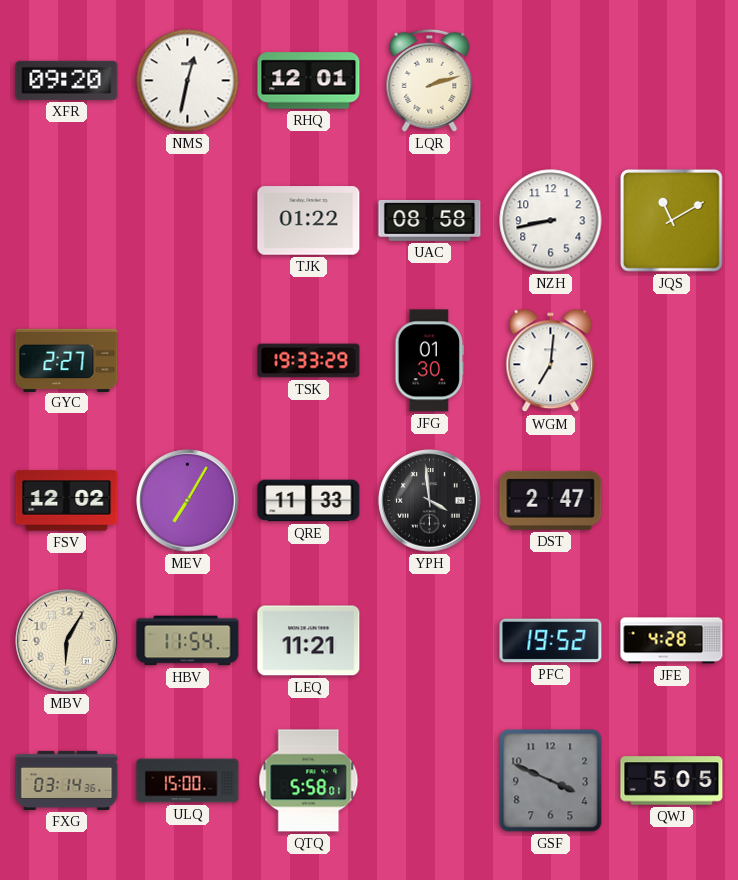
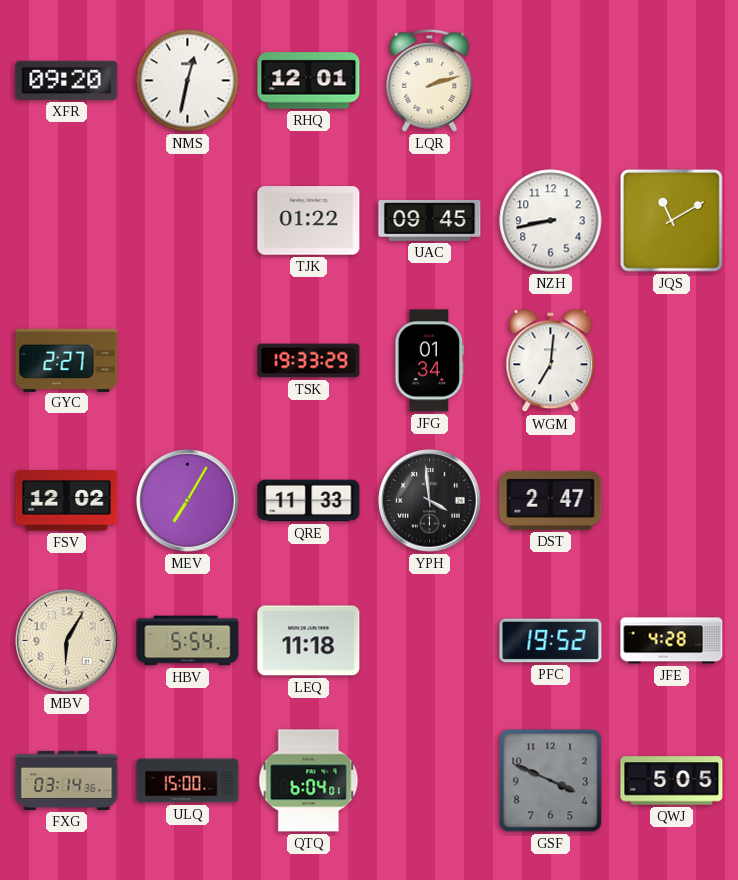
UAC: 08:58 -> 09:45
JFG: 01:30 -> 01:34
HBV: 11:54 -> 5:54
LEQ: 11:21 -> 11:18
QTQ: 5:58 -> 6:04
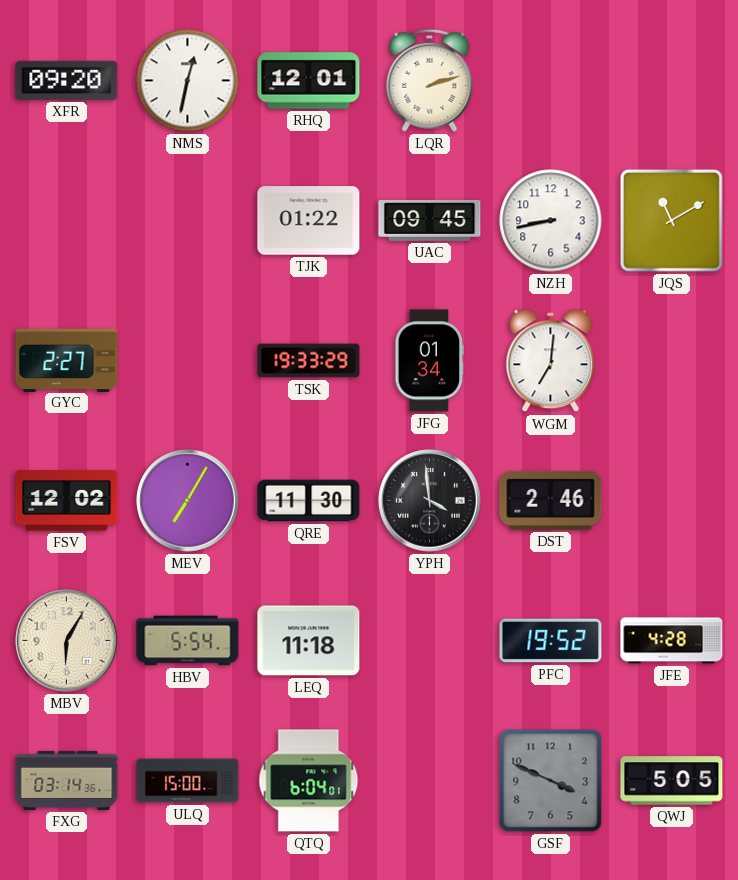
QRE: 11:33 -> 11:30
DST: 2:47 -> 2:46
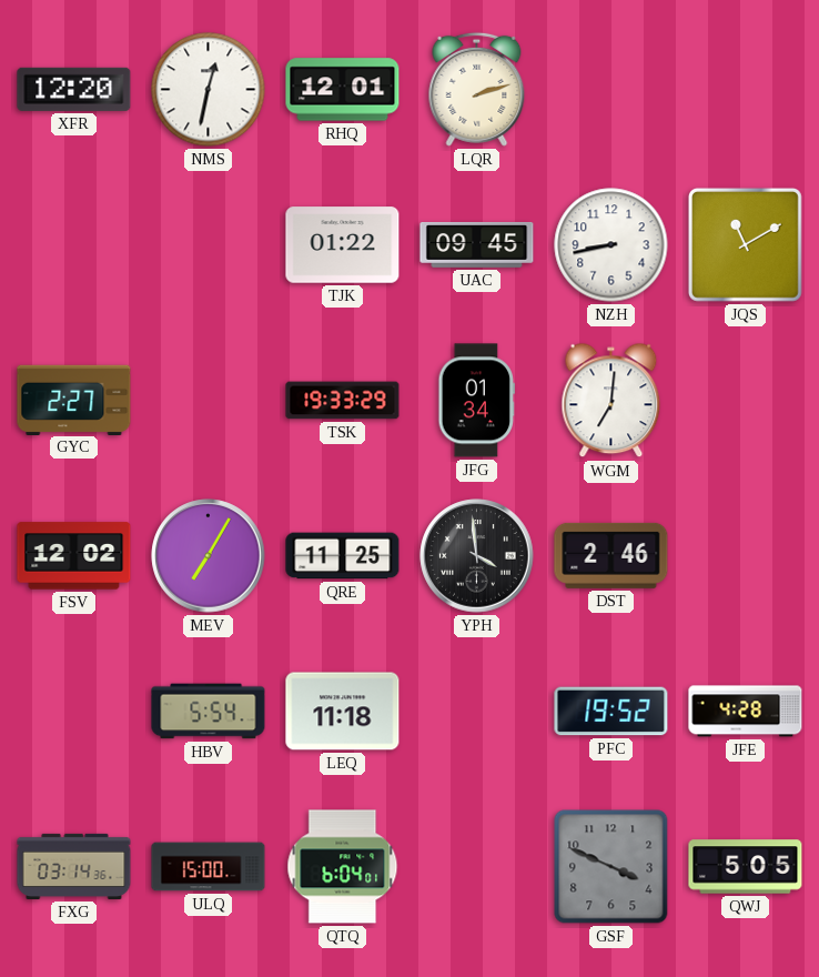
XFR: 09:20 -> 12:20
QRE: 11:30 -> 11:25
MBV: 6:05 -> none
